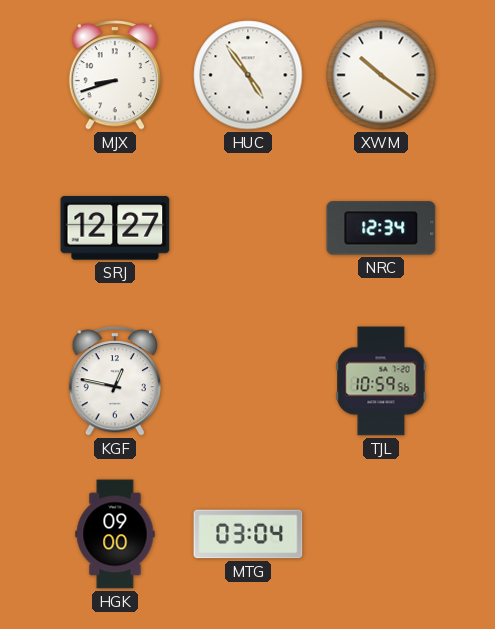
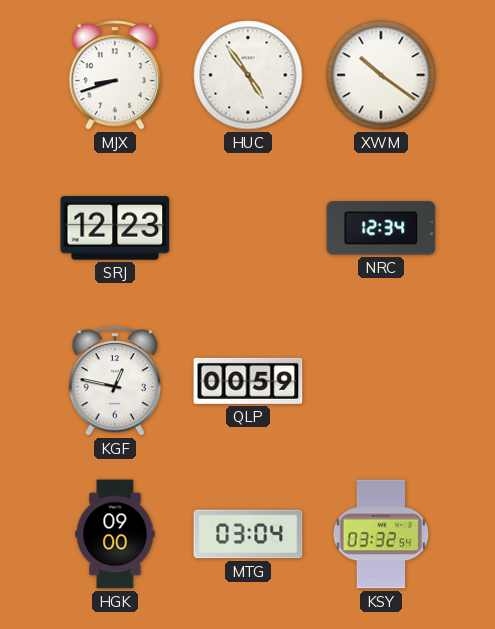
SRJ: 12:27 -> 12:23
QLP: none -> 00:59
TJL: 10:59 -> none
KSY: none -> 03:32
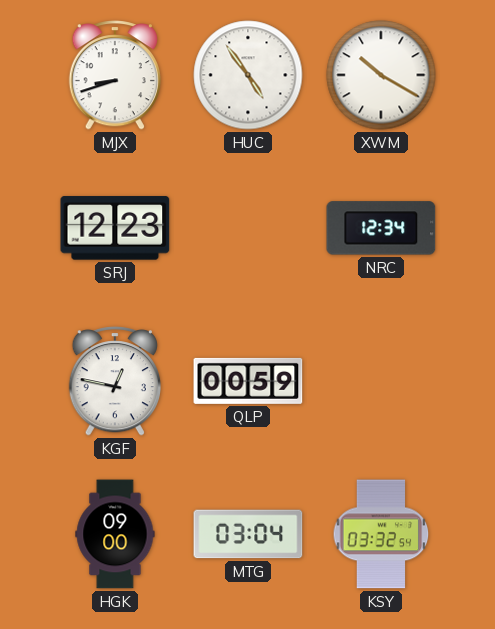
XWM: 10:21 -> 10:20
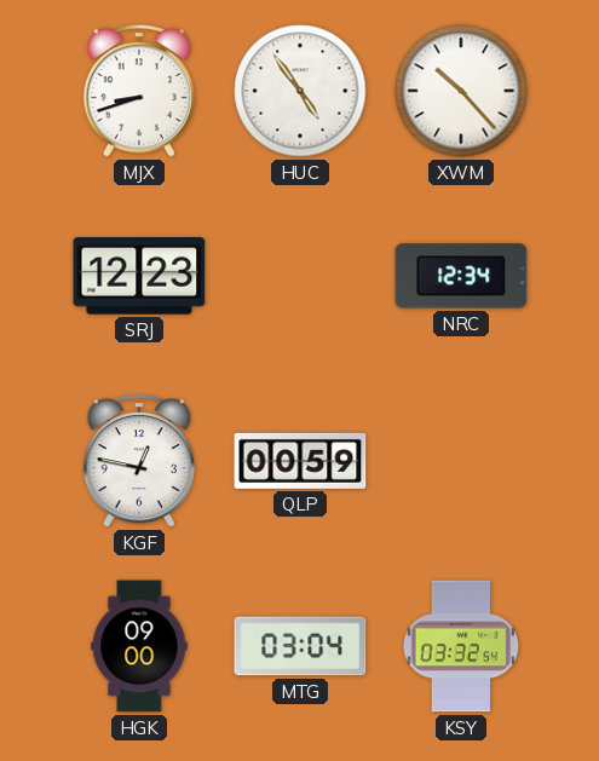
XWM: 10:20 -> 10:23
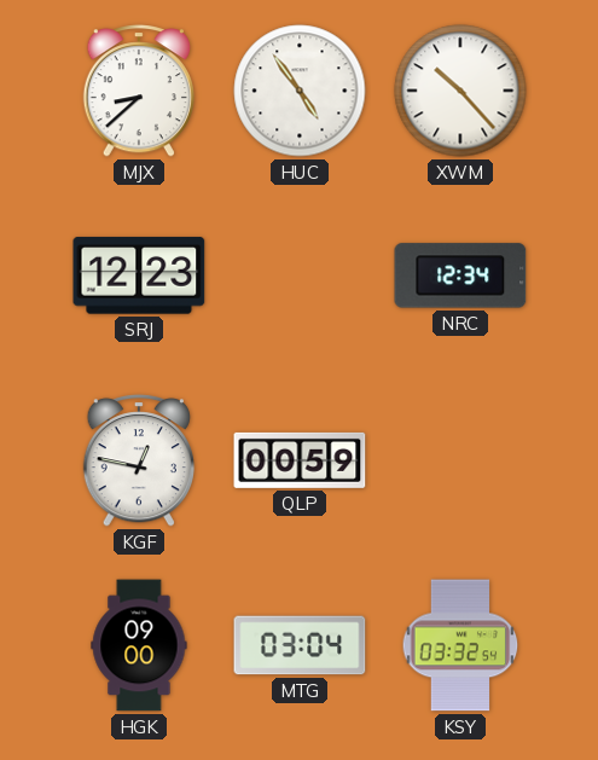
MJX: 8:42 -> 8:38
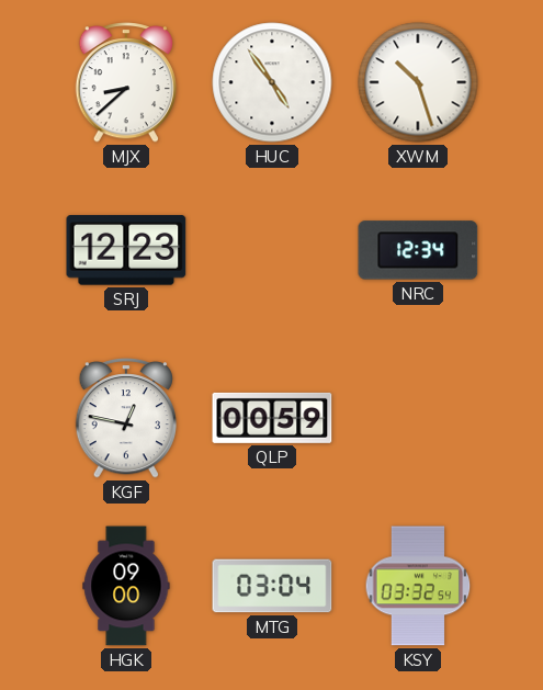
XWM: 10:23 -> 10:27
